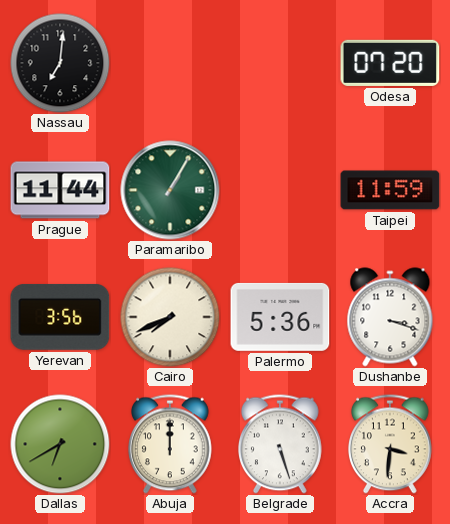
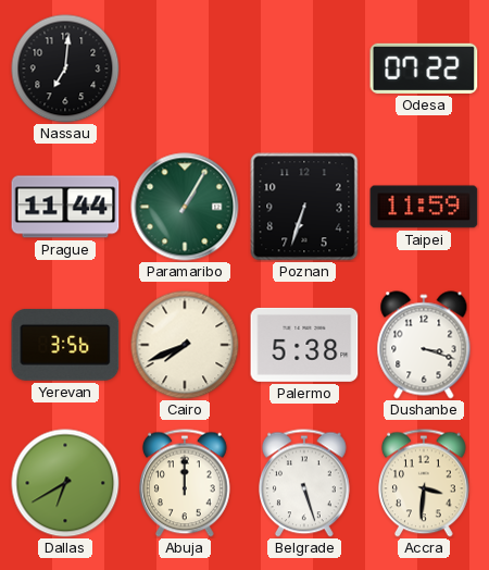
Odesa: 07:20 -> 07:22
Poznan: none -> 6:33
Palermo: 5:36 -> 5:38
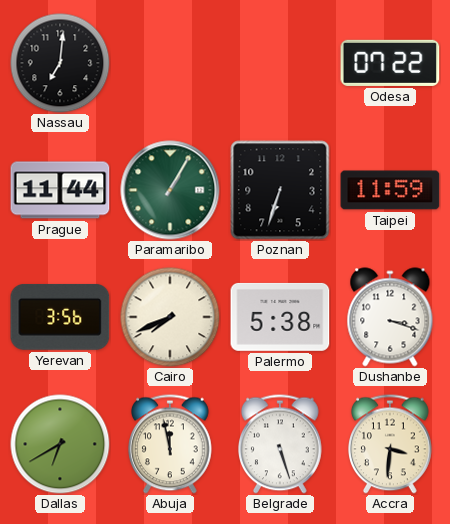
Abuja: 12:00 -> 11:58
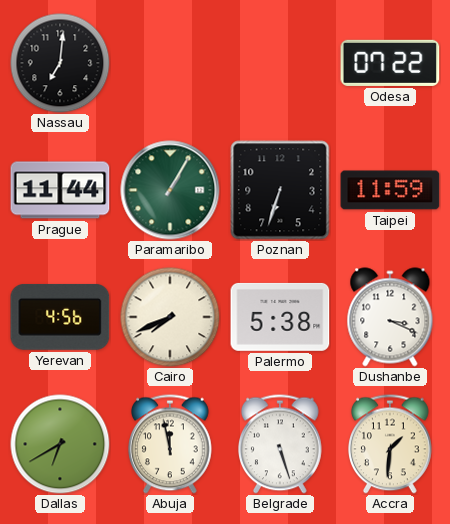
Yerevan: 3:56 -> 4:56
Dushanbe: 3:18 -> 3:19
Accra: 3:31 -> 1:31
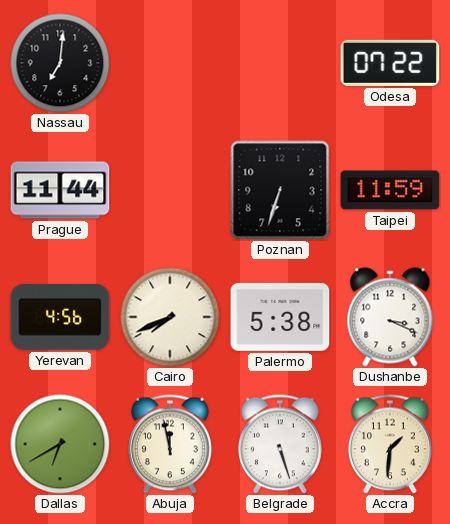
Paramaribo: 1:05 -> none
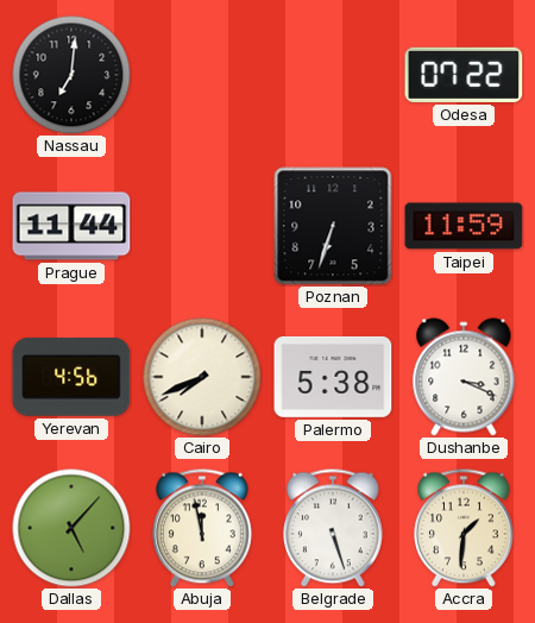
Dallas: 6:40 -> 5:07
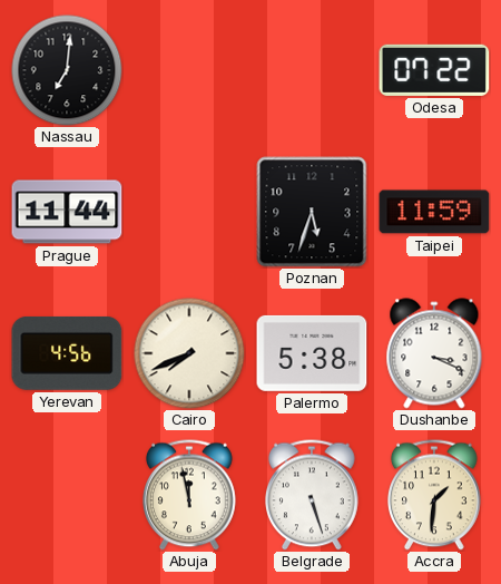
Poznan: 6:33 -> 5:33
Dallas: 5:07 -> none
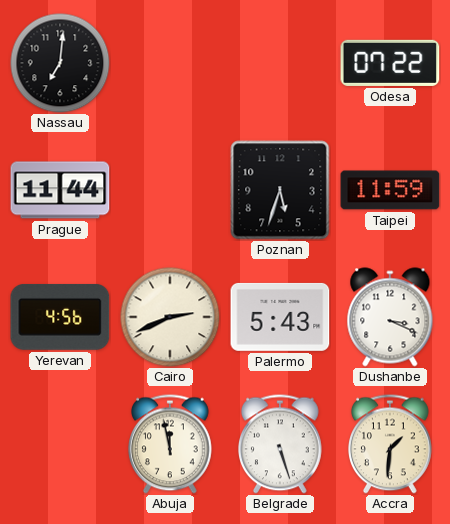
Cairo: 7:41 -> 2:41
Palermo: 5:38 -> 5:43
